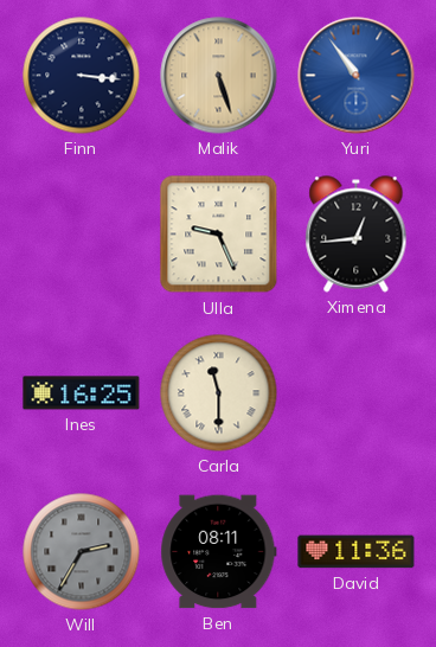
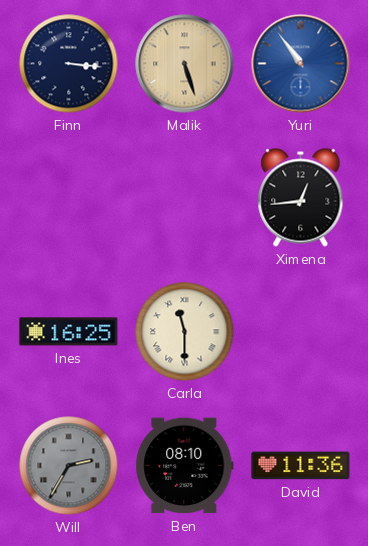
Ulla: 9:26 -> none
Ben: 08:11 -> 08:10
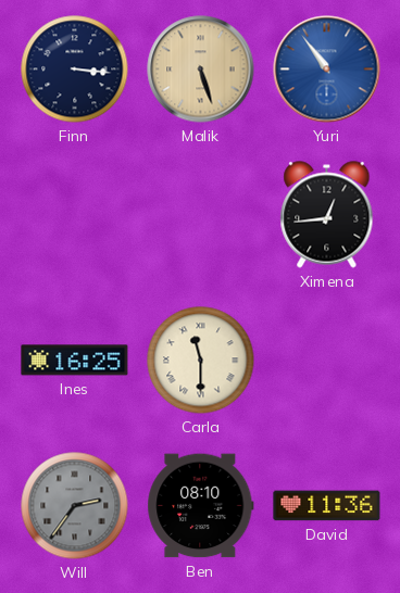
Will: 2:35 -> 2:36
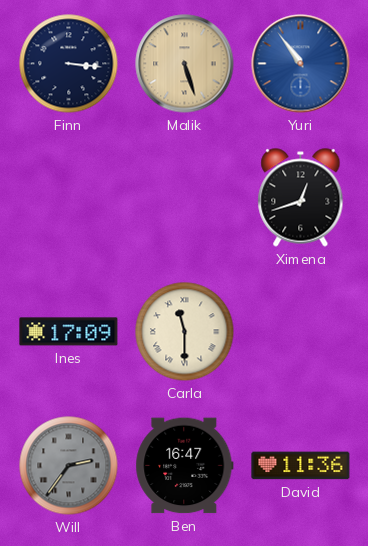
Ximena: 12:44 -> 12:42
Ines: 16:25 -> 17:09
Ben: 08:10 -> 16:47
